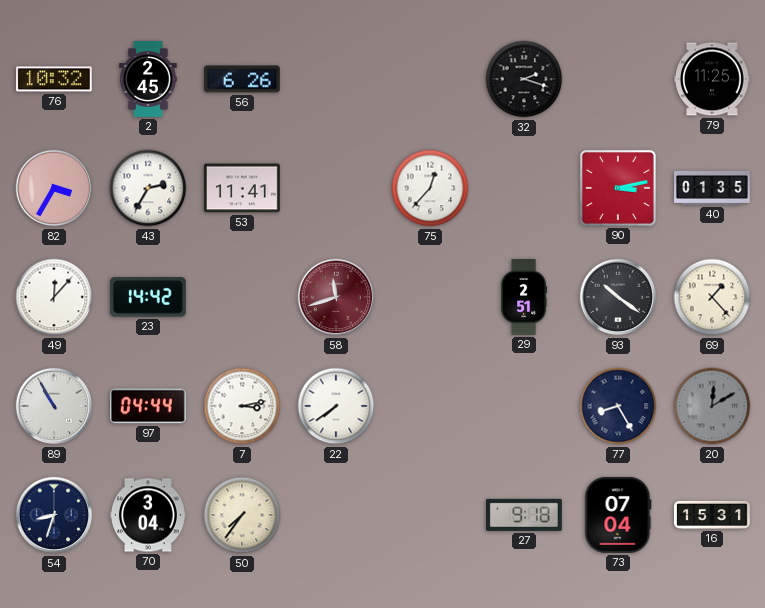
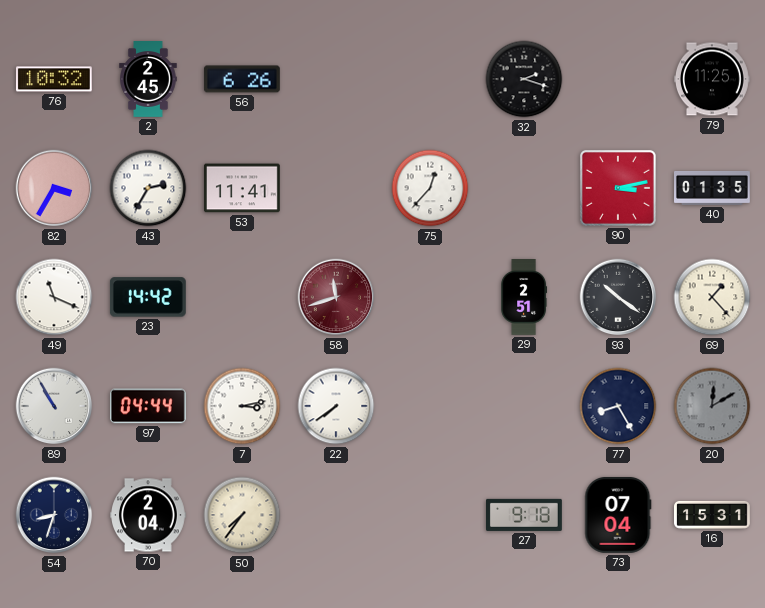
49: 12:07 -> 11:19
70: 3:04 -> 2:04
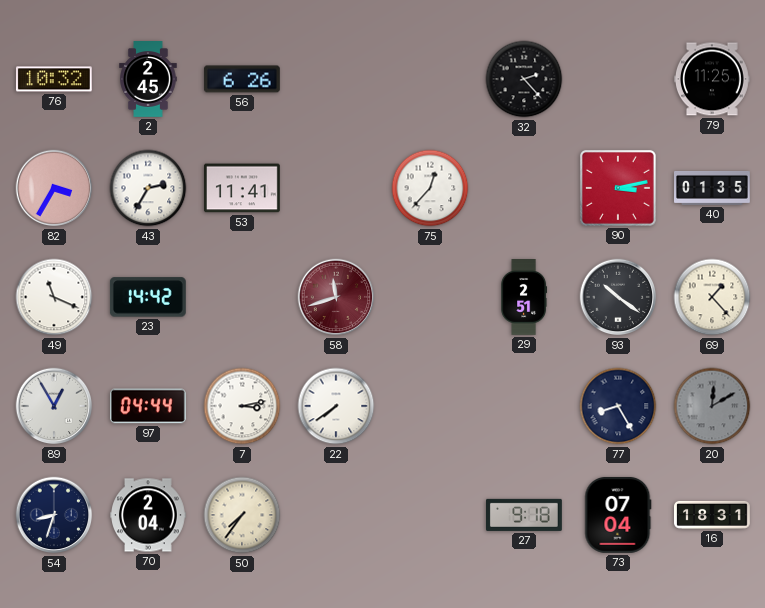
32: 2:18 -> 2:23
89: 10:55 -> 12:55
16: 15:31 -> 18:31
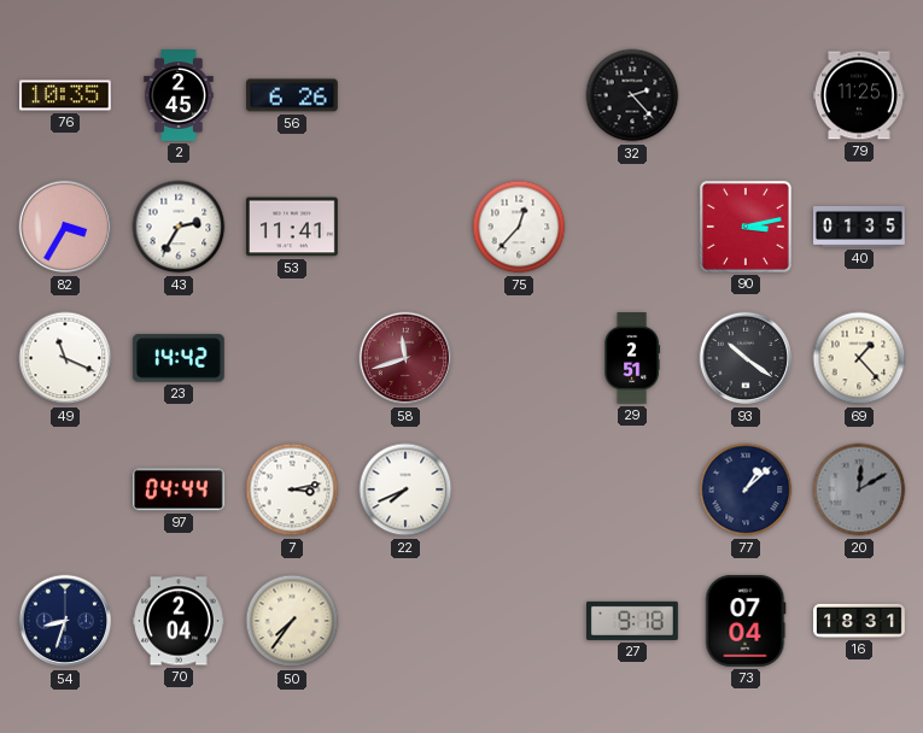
76: 10:32 -> 10:35
89: 12:55 -> none
22: 7:39 -> 7:41
77: 8:25 -> 1:08
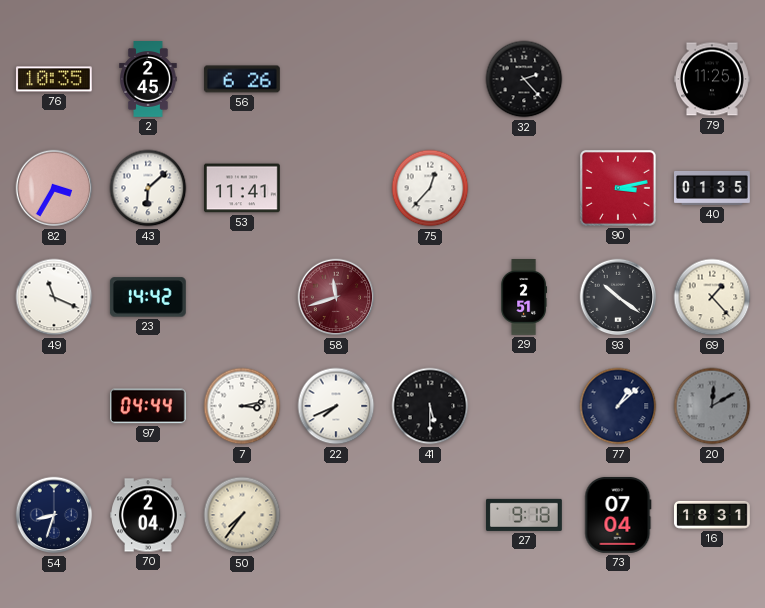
43: 2:35 -> 6:08
41: none -> 5:30
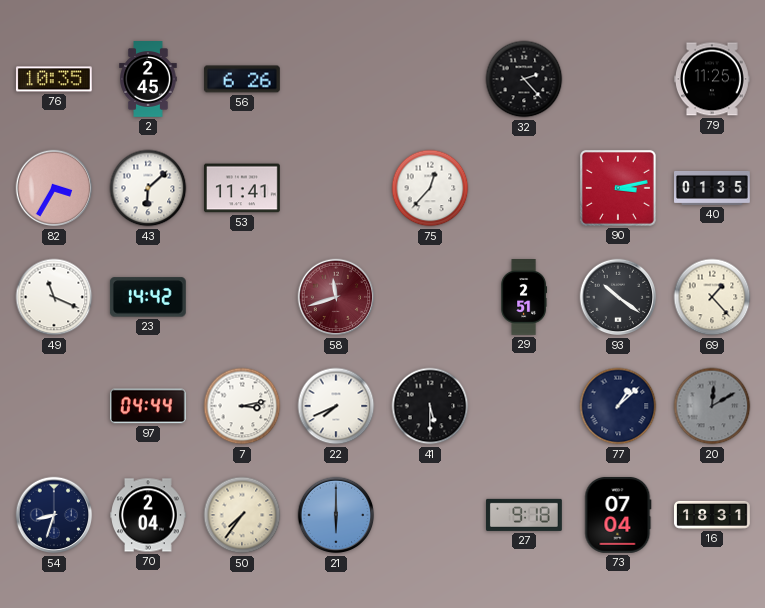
21: none -> 6:00
